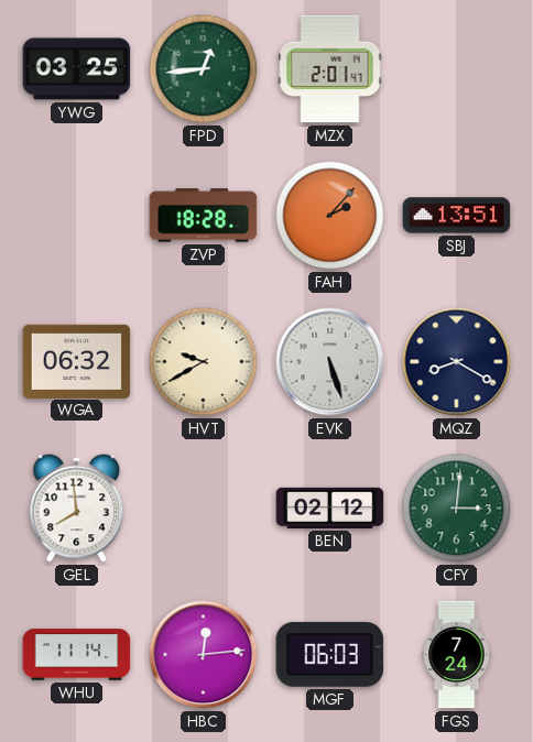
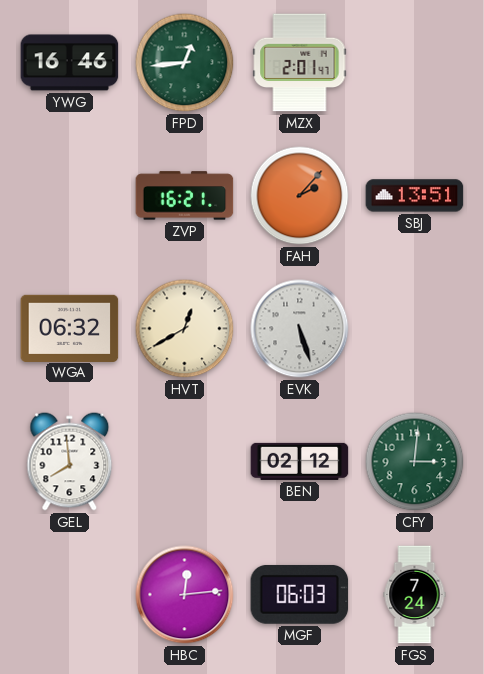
YWG: 03:25 -> 16:46
ZVP: 18:28 -> 16:21
HVT: 9:40 -> 12:40
MQZ: 8:20 -> none
WHU: 11:14 -> none
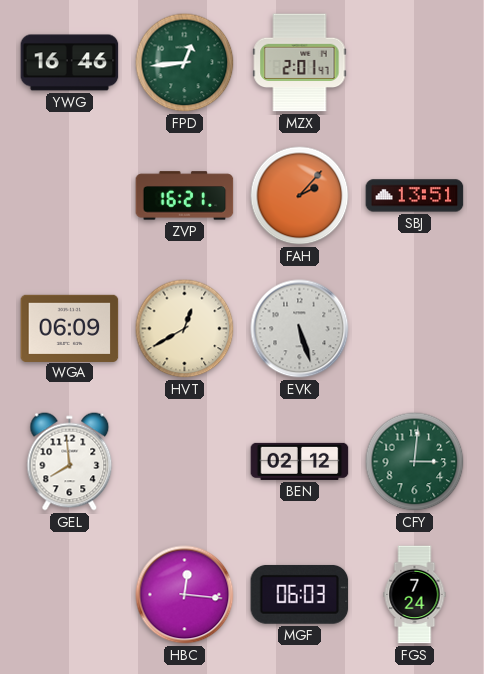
WGA: 06:32 -> 06:09
HBC: 12:14 -> 12:16
